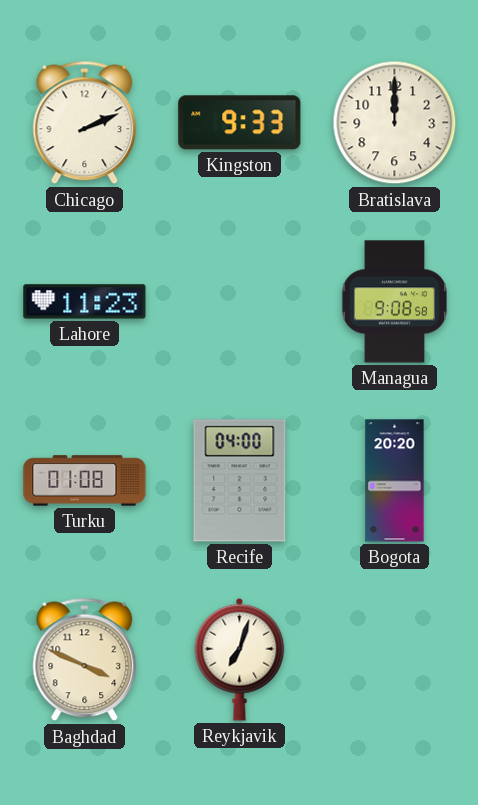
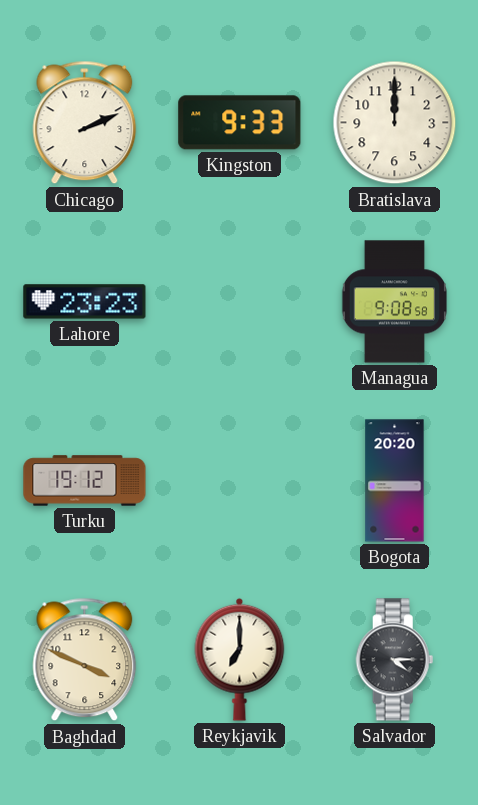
Lahore: 11:23 -> 23:23
Turku: 01:08 -> 19:12
Recife: 04:00 -> none
Reykjavik: 7:03 -> 7:00
Salvador: none -> 4:15
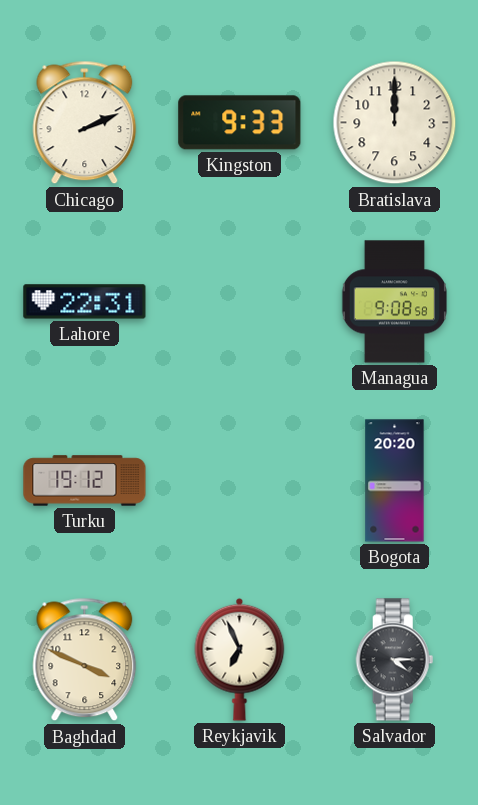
Lahore: 23:23 -> 22:31
Reykjavik: 7:00 -> 6:56
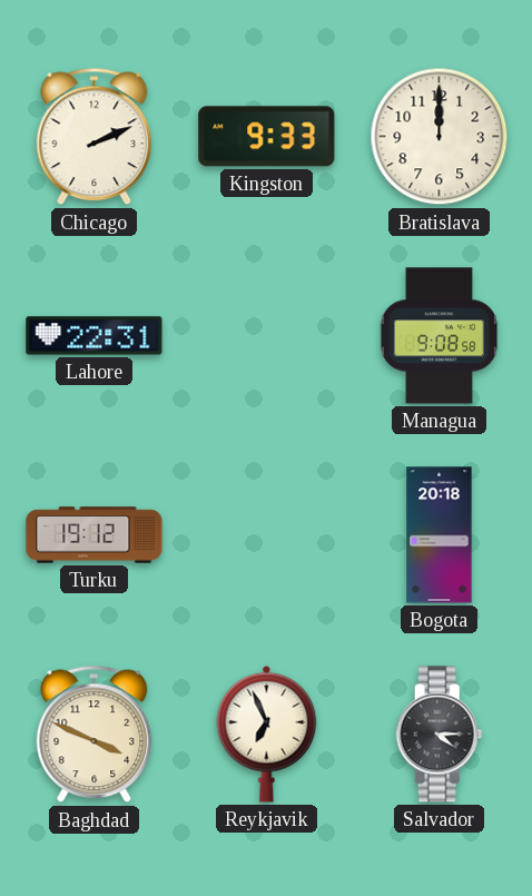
Bogota: 20:20 -> 20:18
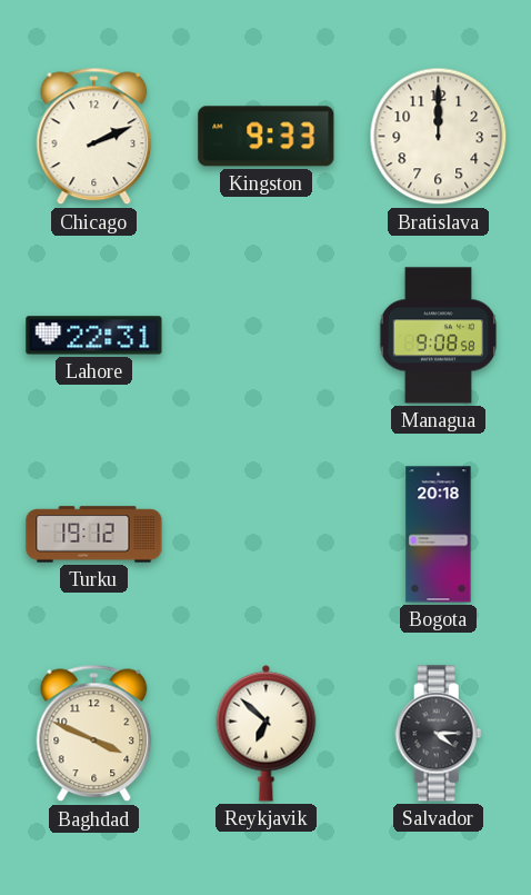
Reykjavik: 6:56 -> 6:52
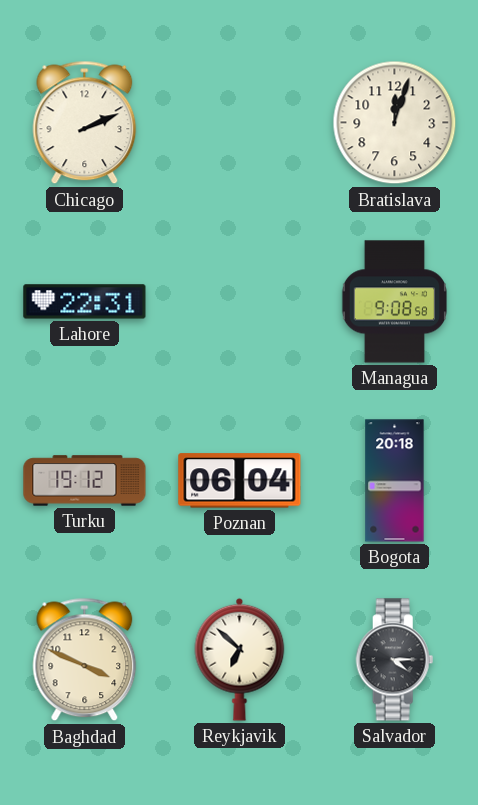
Kingston: 9:33 -> none
Bratislava: 12:00 -> 12:03
Poznan: none -> 06:04
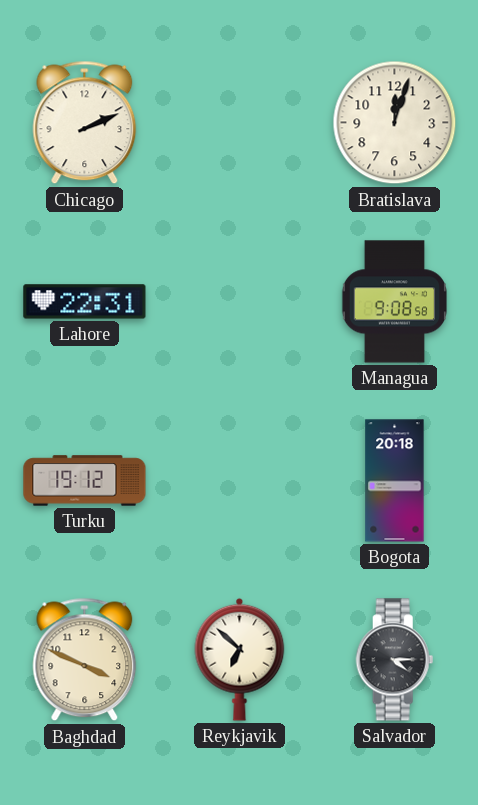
Poznan: 06:04 -> none
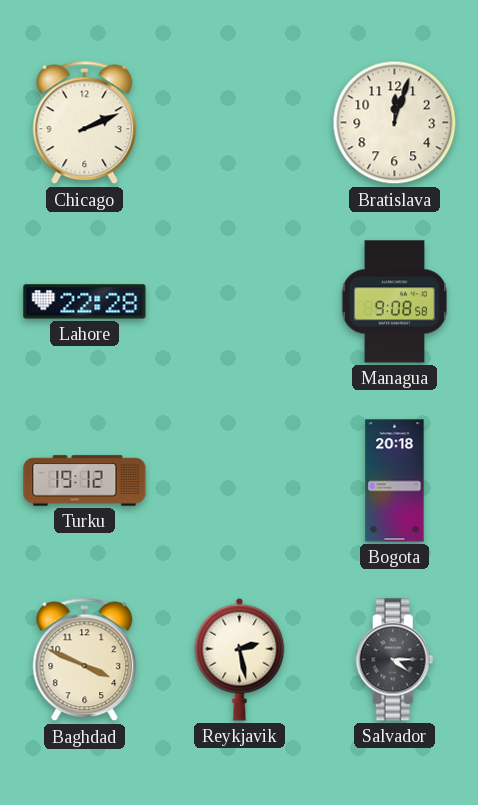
Lahore: 22:31 -> 22:28
Reykjavik: 6:52 -> 2:28
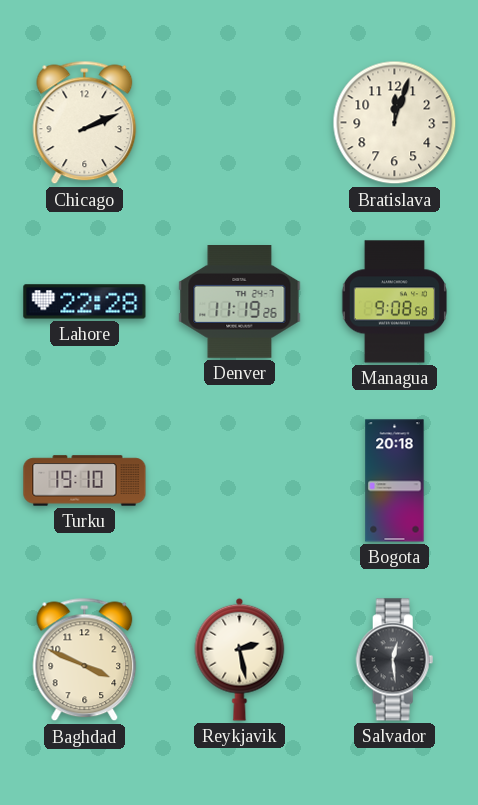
Denver: none -> 11:19
Turku: 19:12 -> 19:10
Salvador: 4:15 -> 12:29
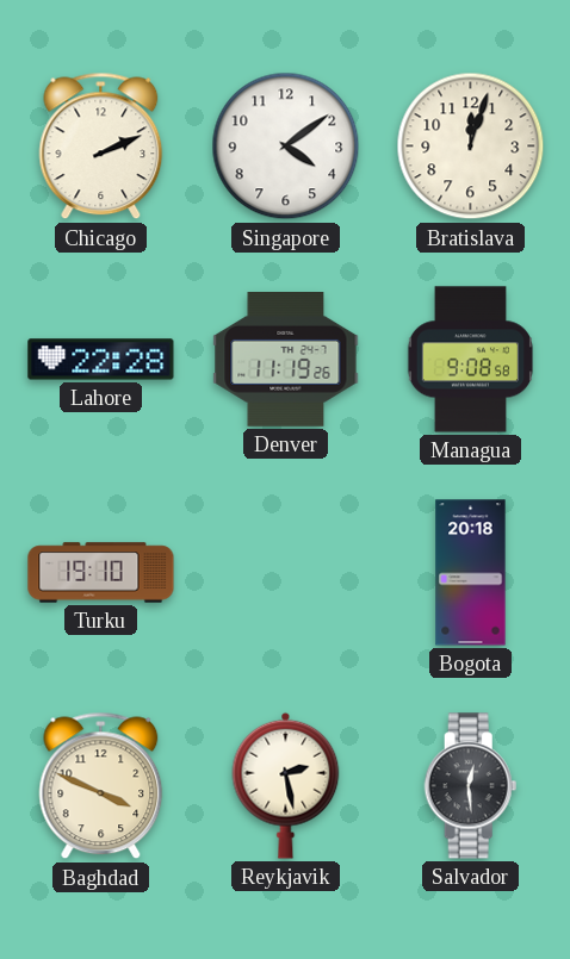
Singapore: none -> 4:09
